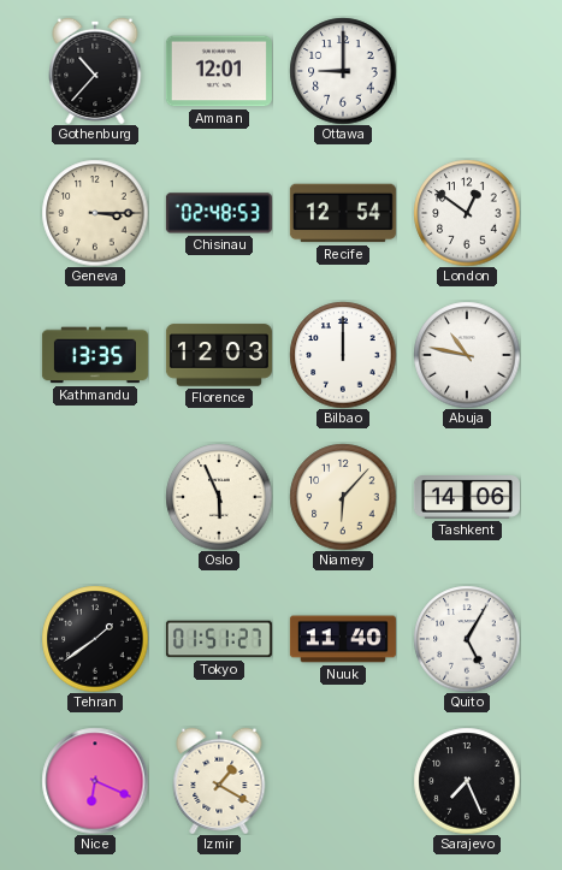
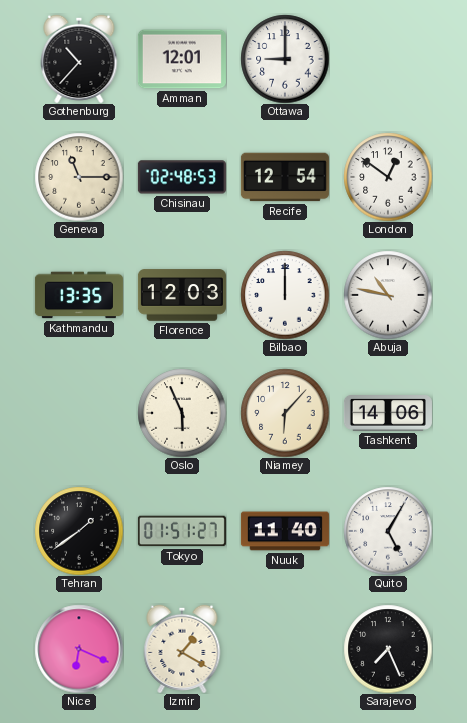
Geneva: 3:15 -> 11:15
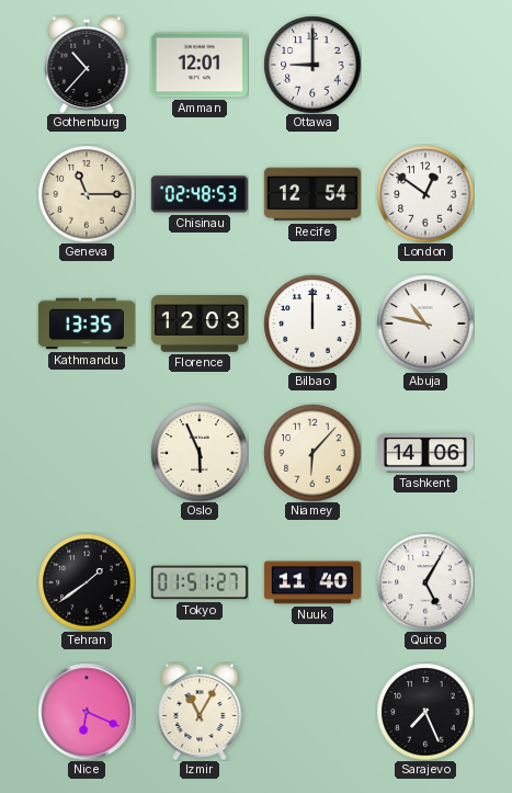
Izmir: 1:20 -> 11:05
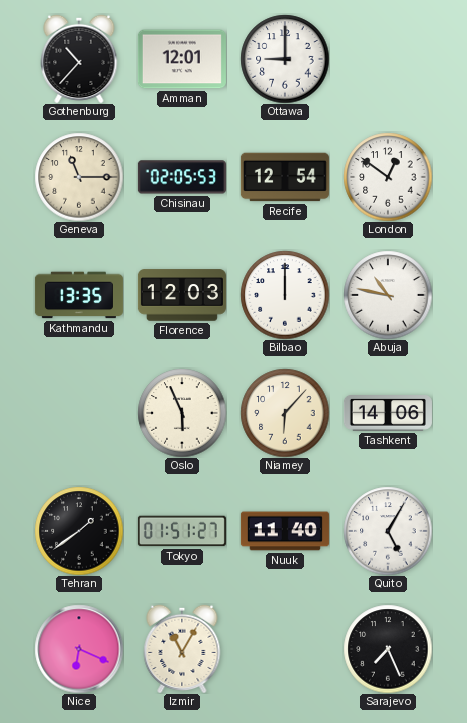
Chisinau: 02:48 -> 02:05
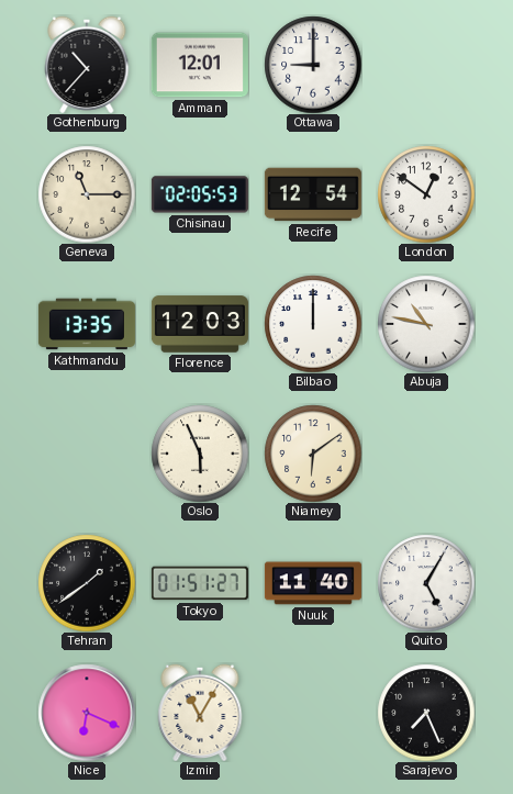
Niamey: 6:07 -> 6:09
Tashkent: 14:06 -> none
